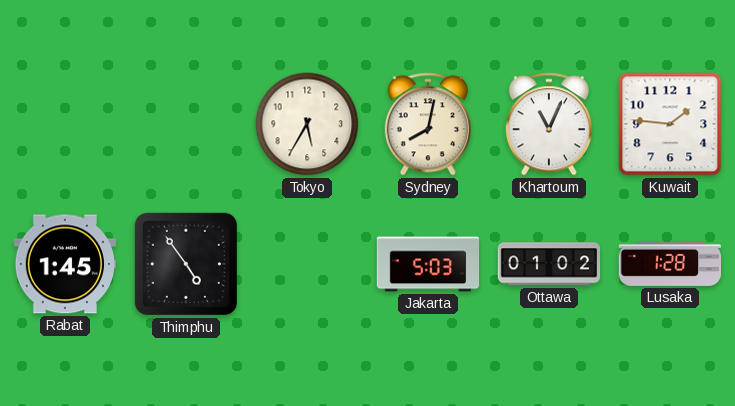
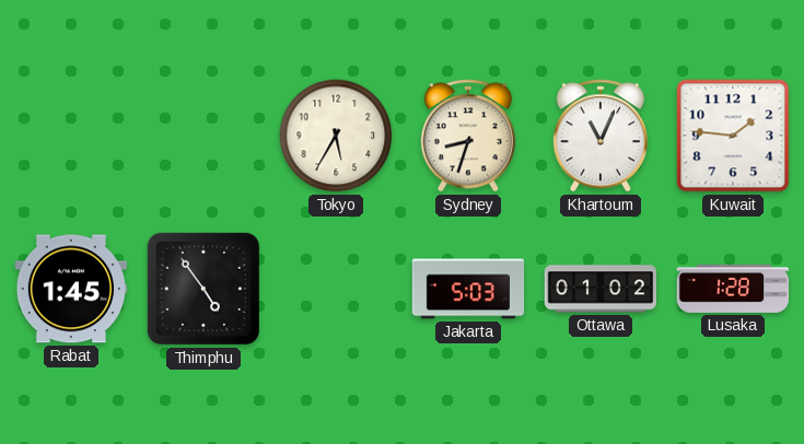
Sydney: 8:02 -> 8:33
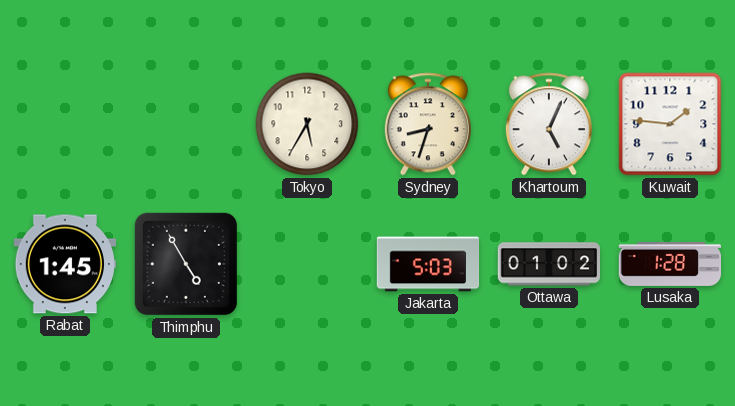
Khartoum: 11:04 -> 5:04
Thimphu: 4:54 -> 4:55
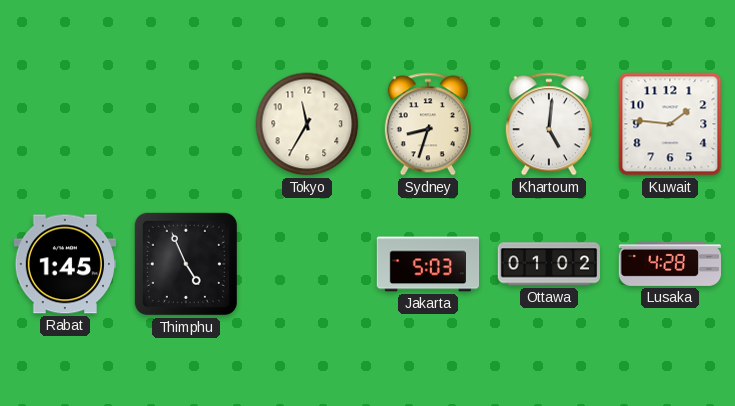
Tokyo: 5:35 -> 11:35
Khartoum: 5:04 -> 5:01
Thimphu: 4:55 -> 4:56
Lusaka: 1:28 -> 4:28
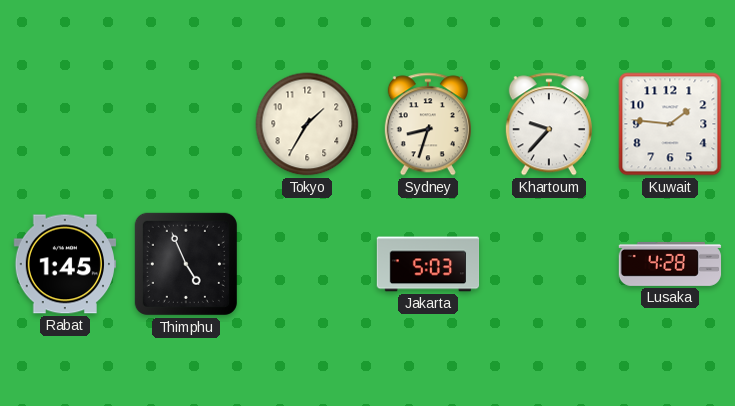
Tokyo: 11:35 -> 1:35
Khartoum: 5:01 -> 9:37
Ottawa: 01:02 -> none
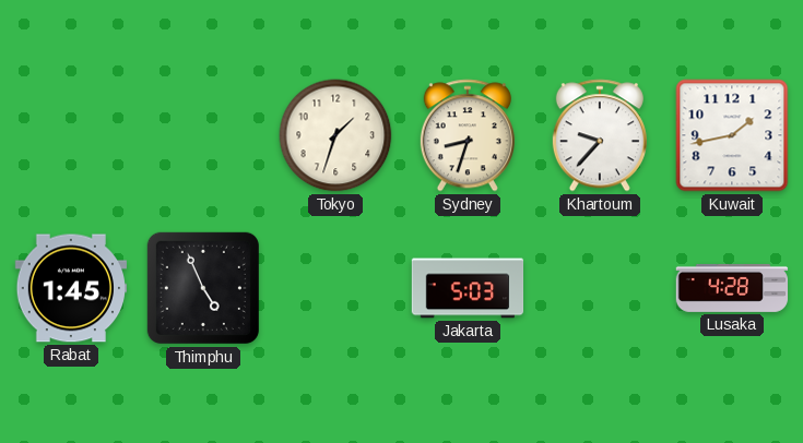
Tokyo: 1:35 -> 1:33
Kuwait: 1:46 -> 1:43
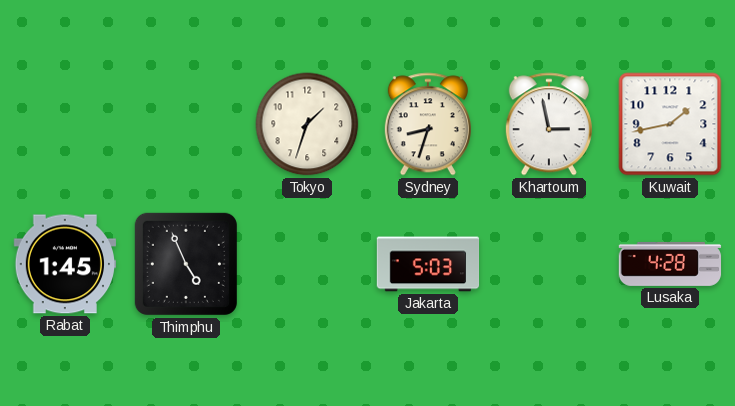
Khartoum: 9:37 -> 2:58
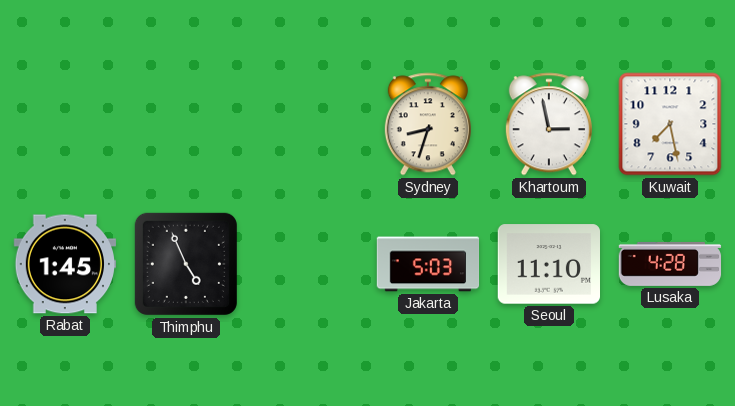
Tokyo: 1:33 -> none
Kuwait: 1:43 -> 7:28
Seoul: none -> 11:10
